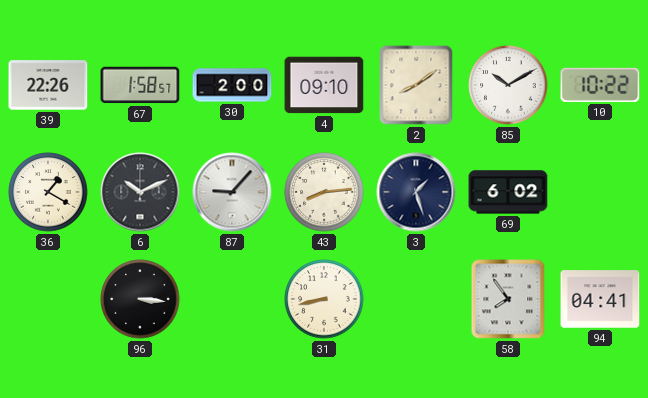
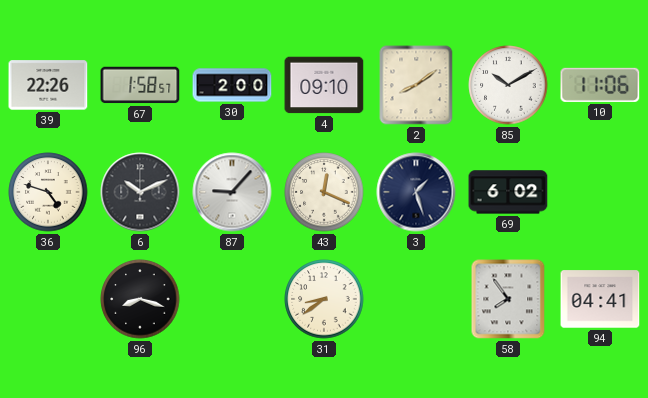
10: 10:22 -> 11:06
36: 1:20 -> 4:48
43: 8:14 -> 12:19
96: 3:16 -> 8:18
31: 8:43 -> 8:39
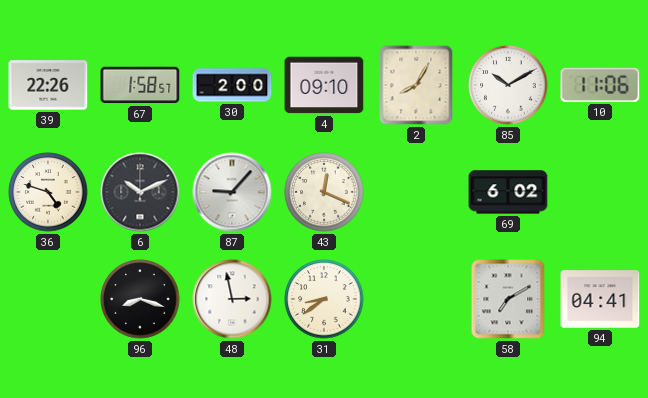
2: 8:09 -> 8:05
3: 1:27 -> none
48: none -> 2:58
58: 7:54 -> 7:10
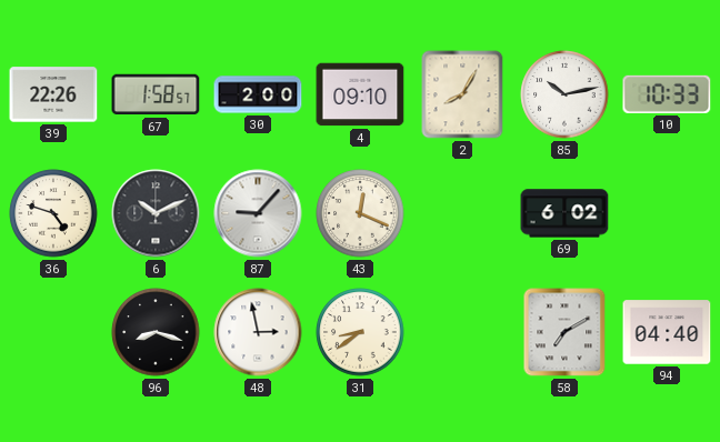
85: 10:10 -> 10:13
10: 11:06 -> 10:33
94: 04:41 -> 04:40
